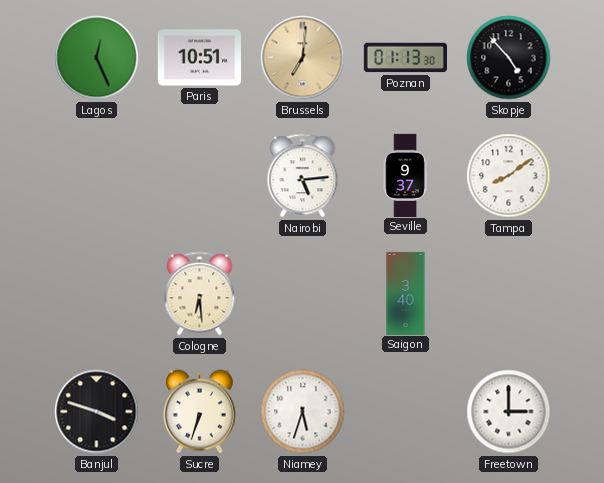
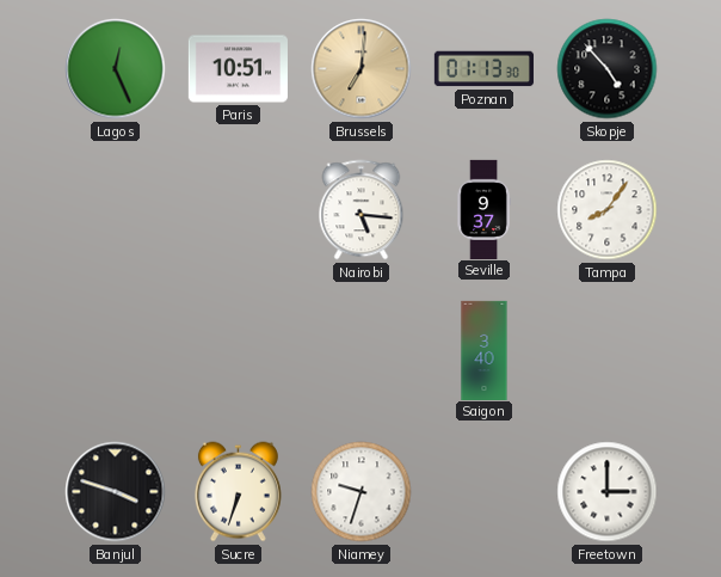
Nairobi: 5:14 -> 5:16
Tampa: 8:09 -> 8:06
Cologne: 6:29 -> none
Niamey: 5:33 -> 9:33
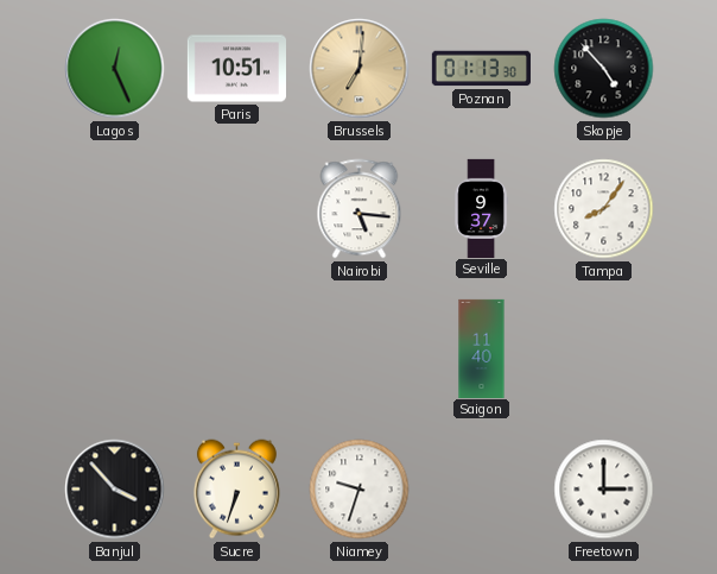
Saigon: 3:40 -> 11:40
Banjul: 3:48 -> 3:53
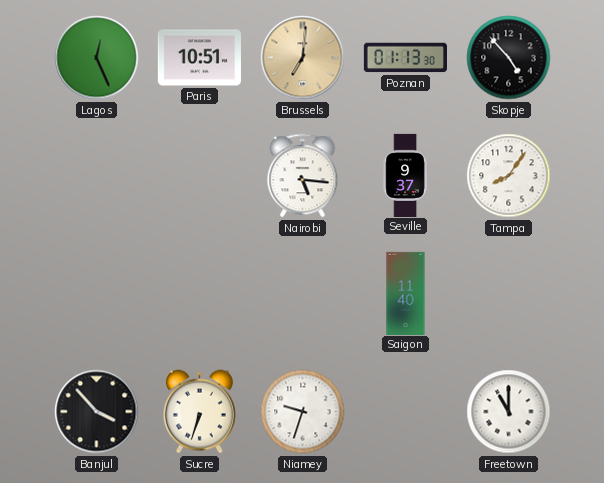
Freetown: 3:00 -> 11:00
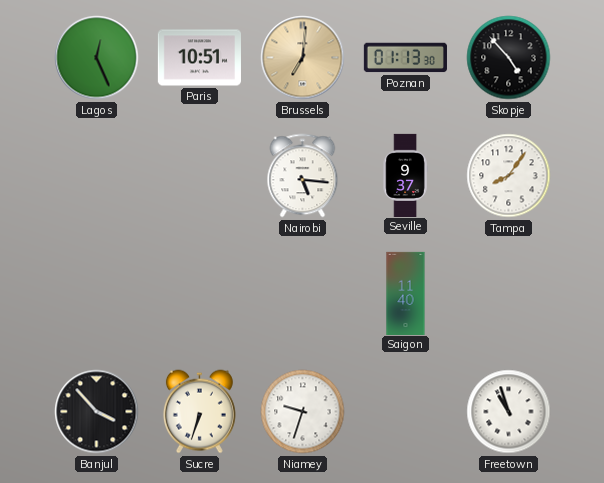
Freetown: 11:00 -> 10:57
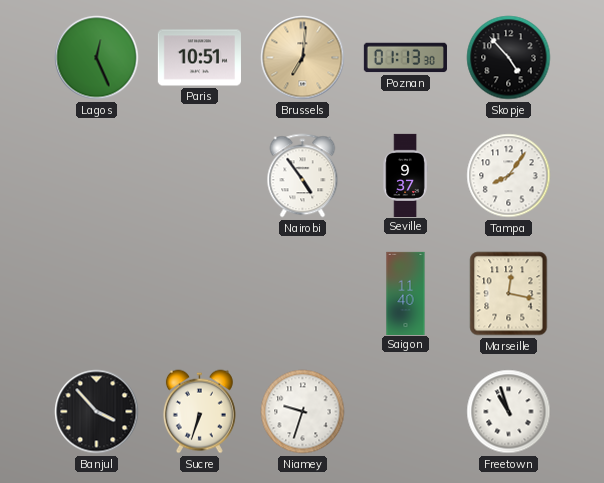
Nairobi: 5:16 -> 4:54
Marseille: none -> 12:17
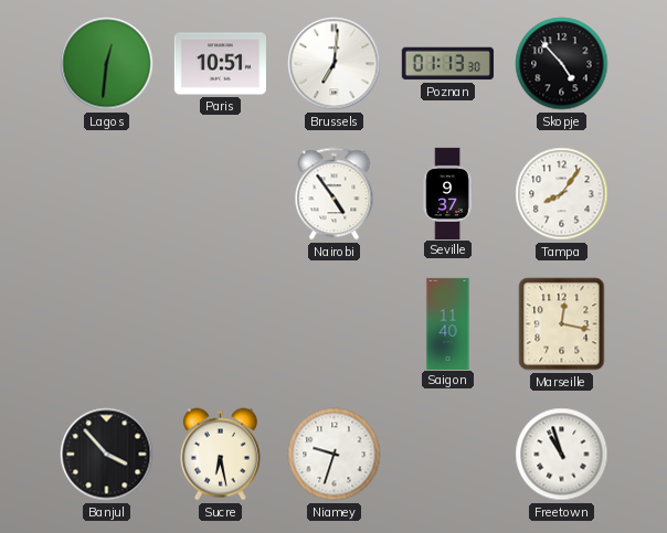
Lagos: 12:26 -> 12:31
Brussels dial: champagne -> white
Sucre: 6:33 -> 6:28
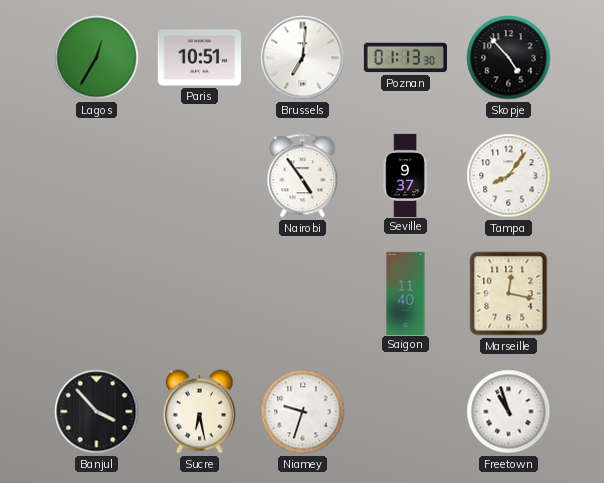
Lagos: 12:31 -> 12:35
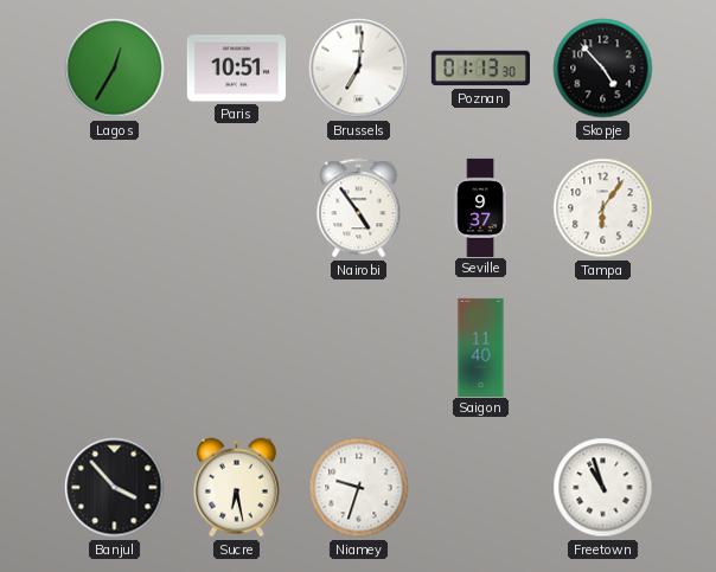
Tampa: 8:06 -> 6:06
Marseille: 12:17 -> none
